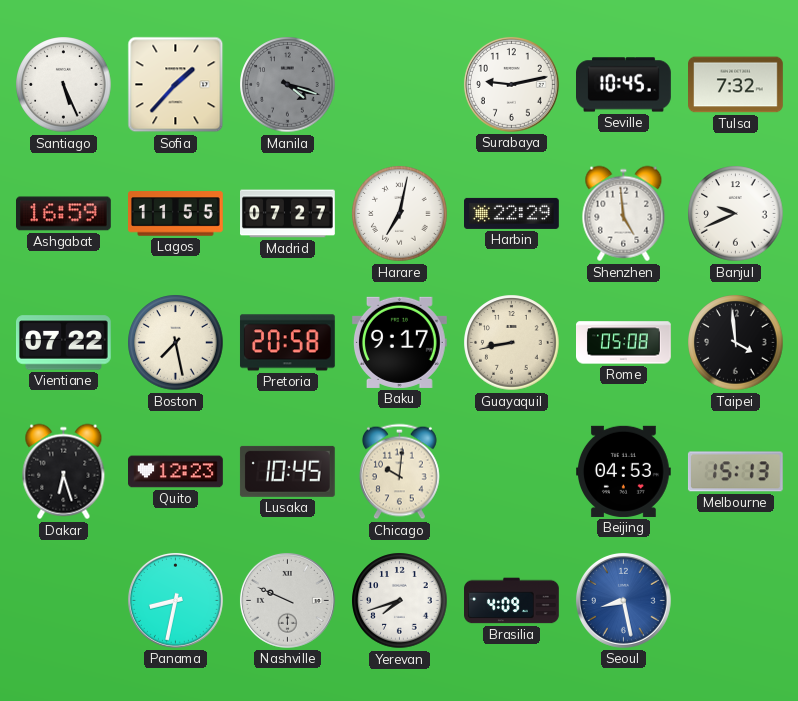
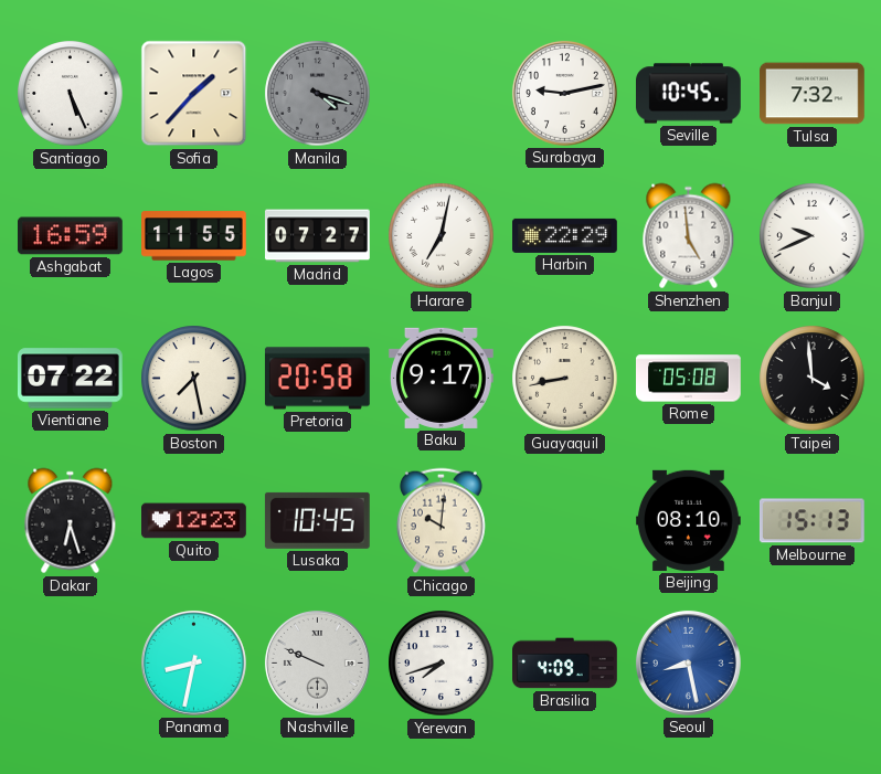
Beijing: 04:53 -> 08:10
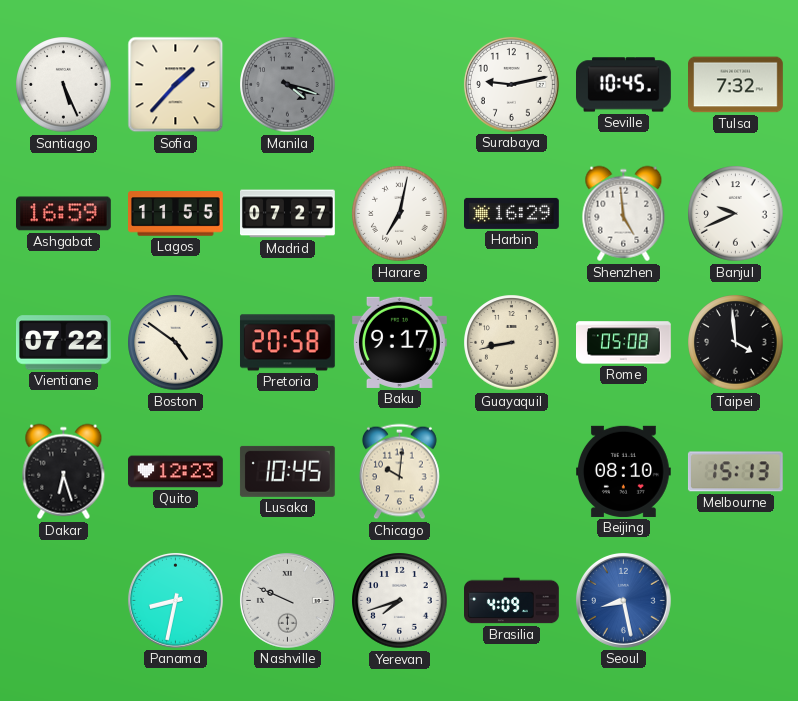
Harbin: 22:29 -> 16:29
Boston: 7:28 -> 4:51
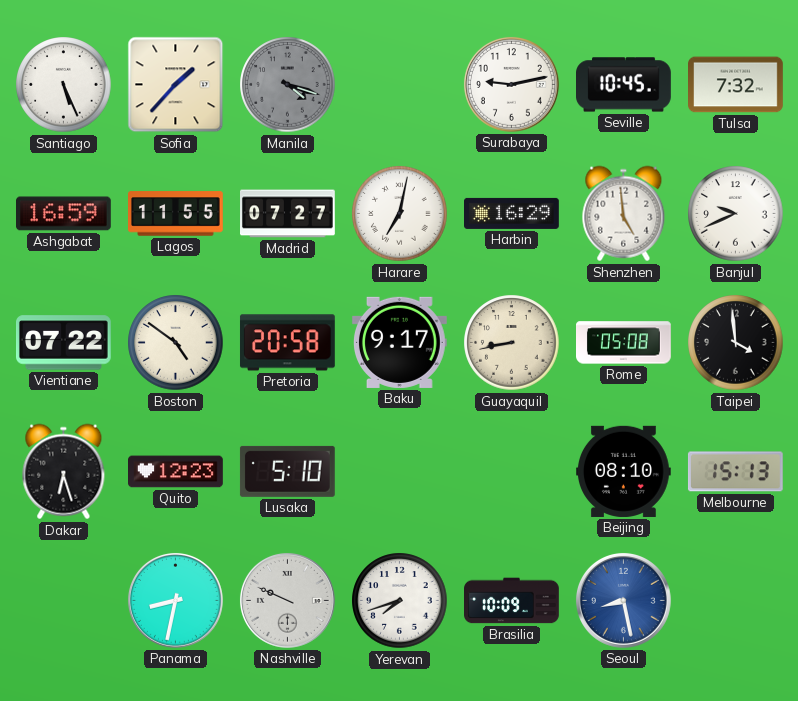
Lusaka: 10:45 -> 5:10
Chicago: 10:01 -> none
Brasilia: 4:09 -> 10:09
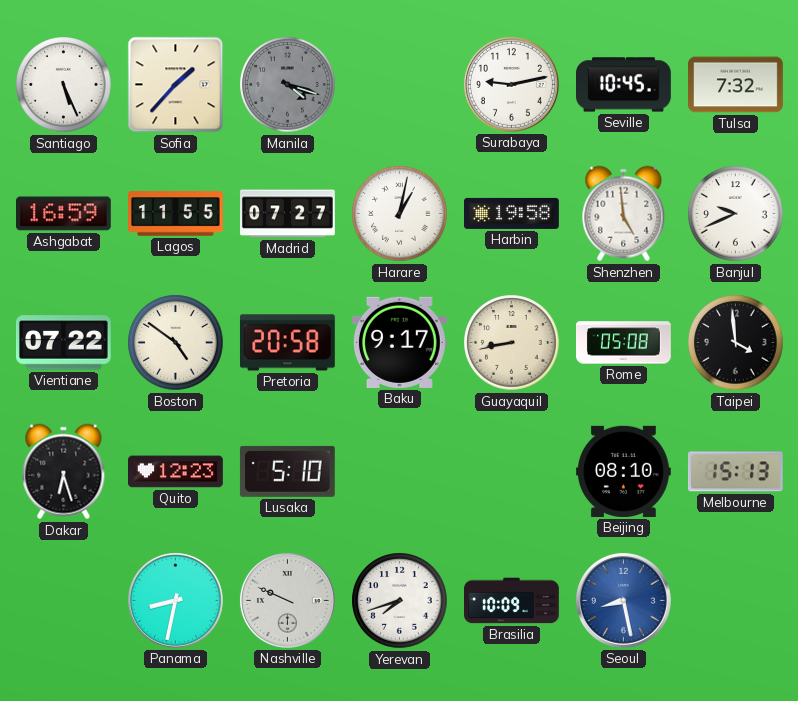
Harare: 7:02 -> 1:02
Harbin: 16:29 -> 19:58
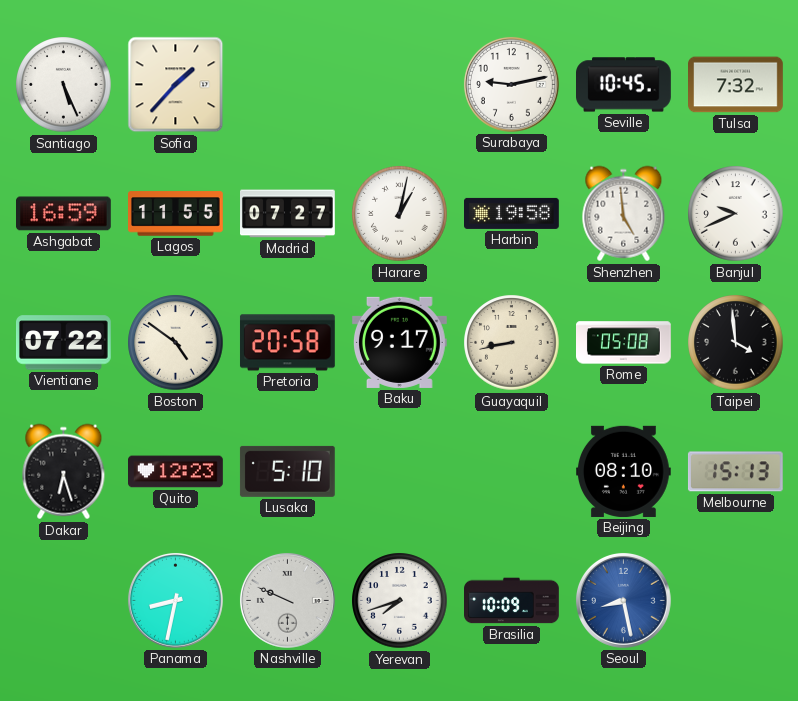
Manila: 4:18 -> none
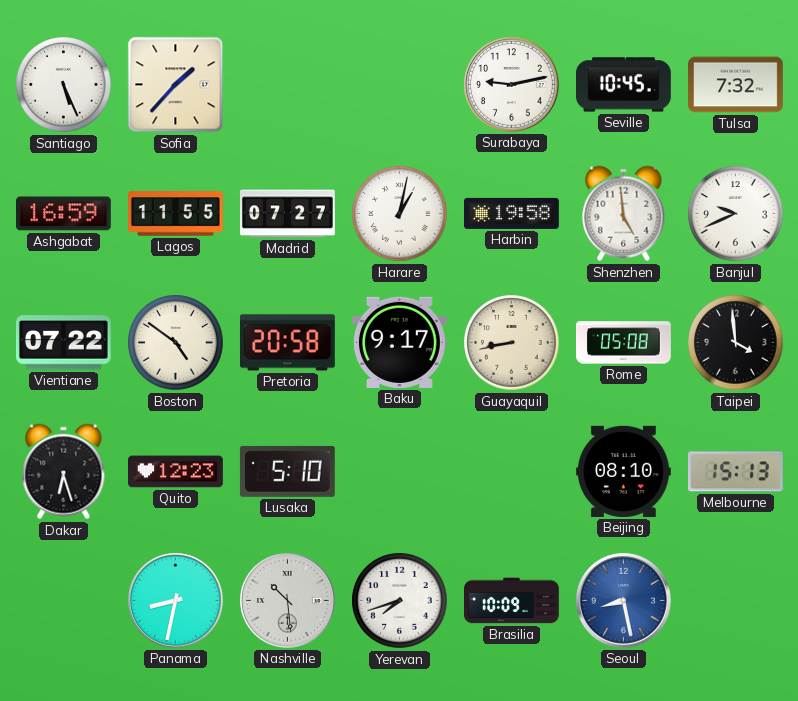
Nashville: 9:49 -> 10:29
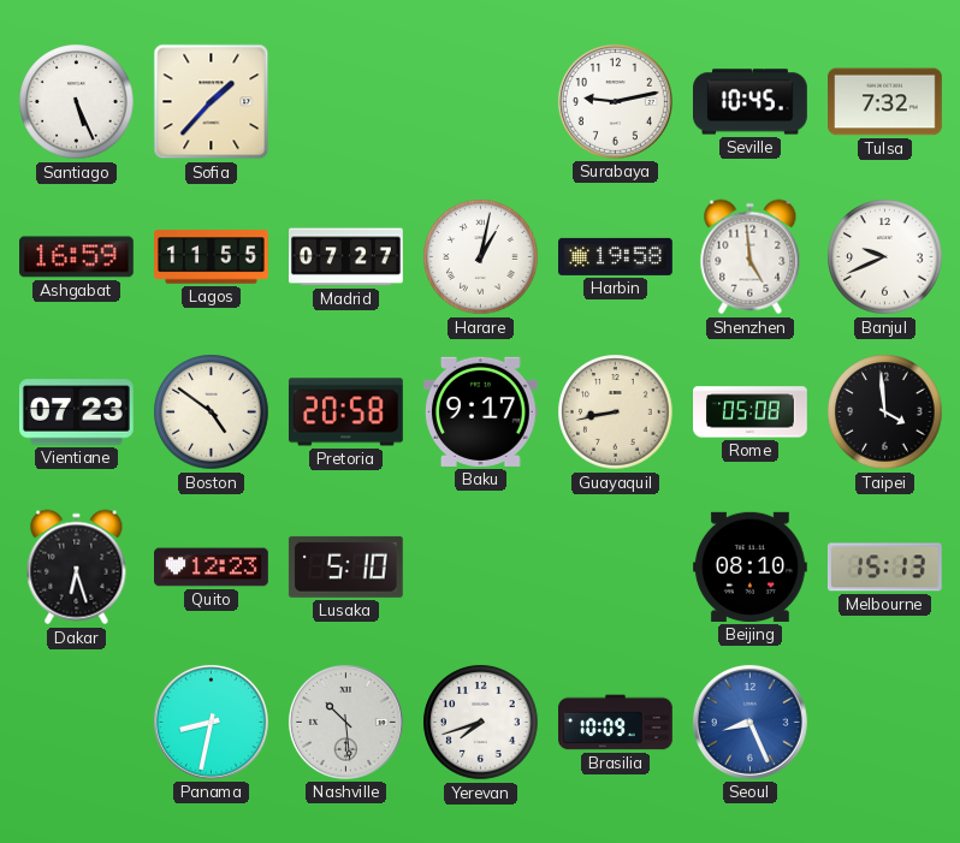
Vientiane: 07:22 -> 07:23
Seoul: 8:28 -> 8:26
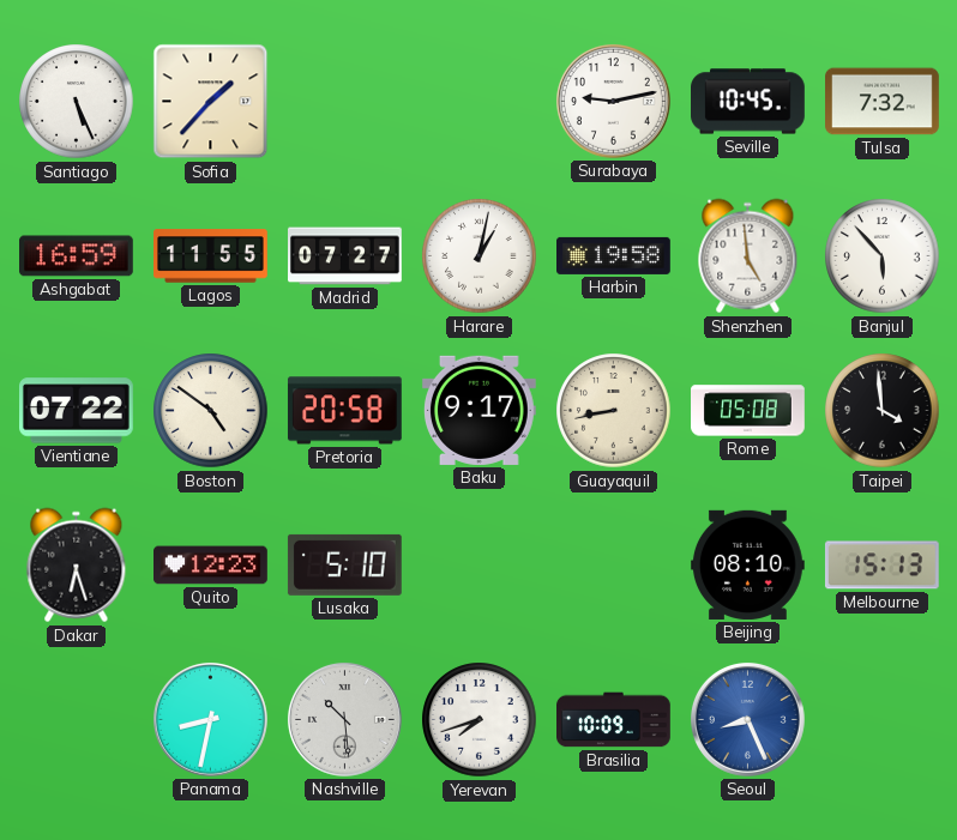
Banjul: 9:41 -> 5:53
Vientiane: 07:23 -> 07:22
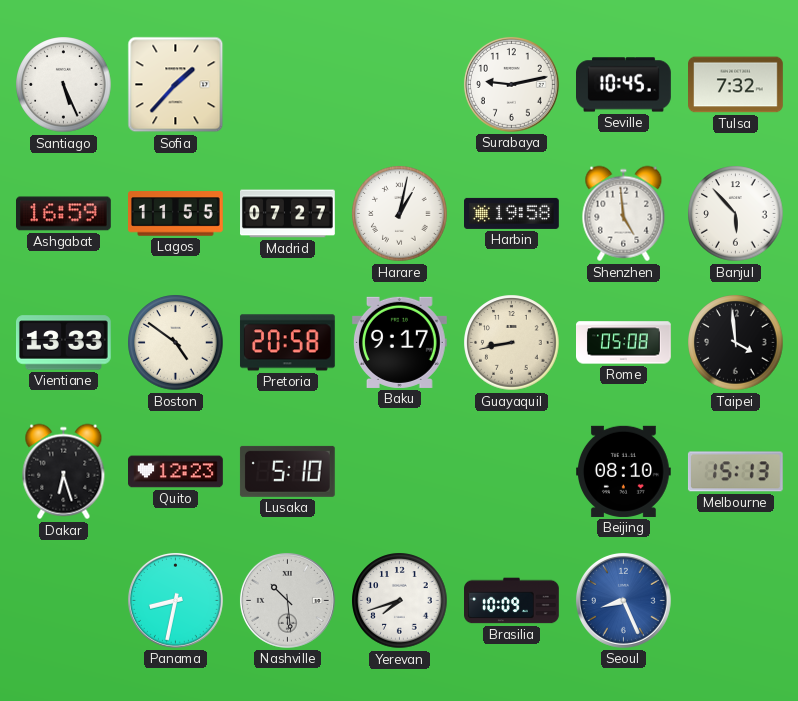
Vientiane: 07:22 -> 13:33
